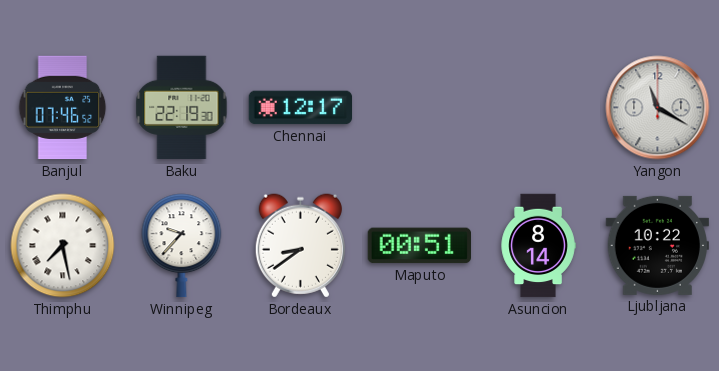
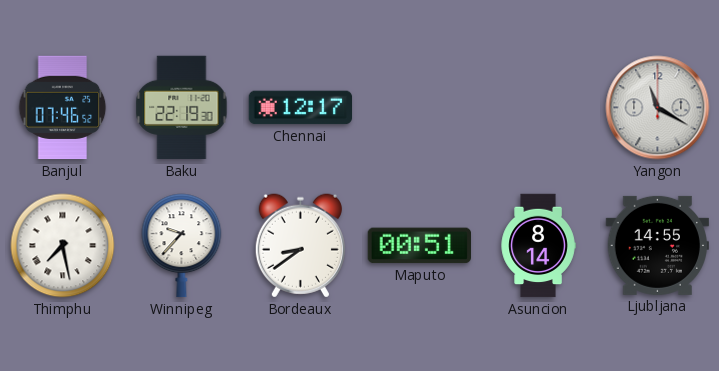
Ljubljana: 10:22 -> 14:55
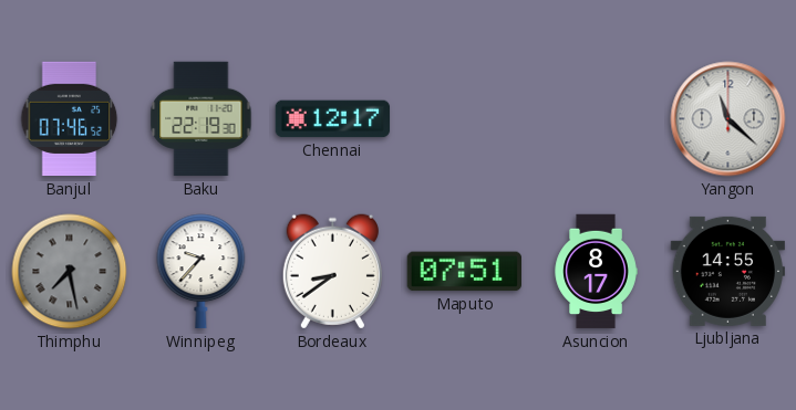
Yangon: 11:20 -> 11:22
Thimphu dial: white -> grey
Maputo: 00:51 -> 07:51
Asuncion: 8:14 -> 8:17
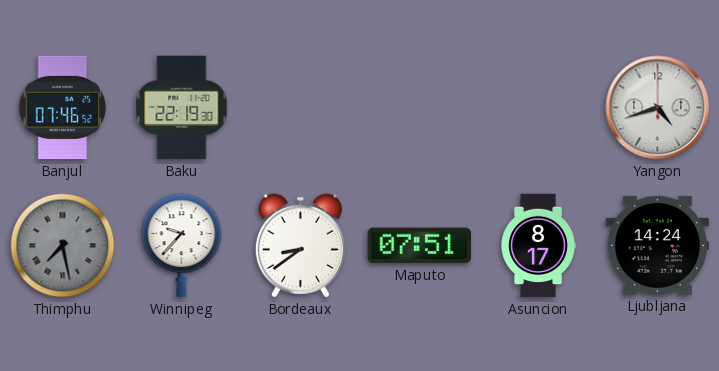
Chennai: 12:17 -> none
Yangon: 11:22 -> 4:42
Ljubljana: 14:55 -> 14:24
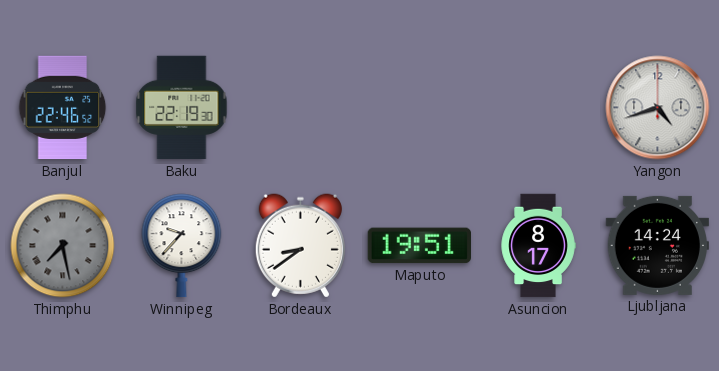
Banjul: 07:46 -> 22:46
Maputo: 07:51 -> 19:51
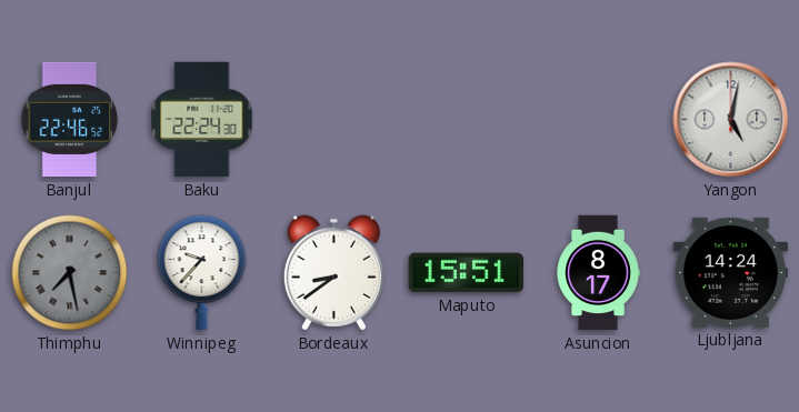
Baku: 22:19 -> 22:24
Yangon: 4:42 -> 5:02
Maputo: 19:51 -> 15:51
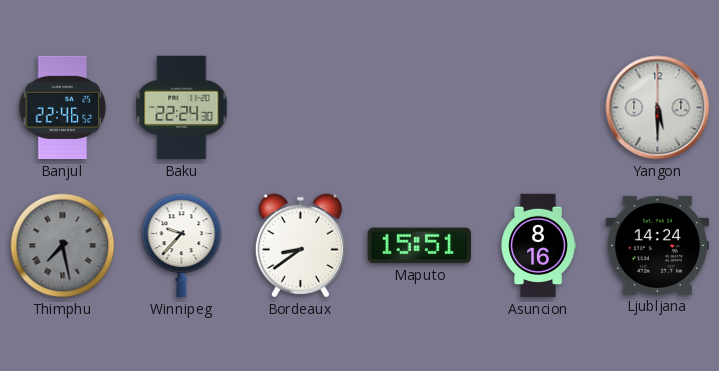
Yangon: 5:02 -> 5:30
Asuncion: 8:17 -> 8:16
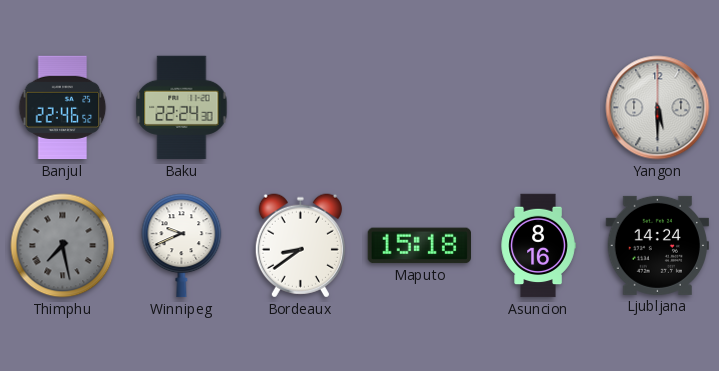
Winnipeg: 9:37 -> 9:41
Maputo: 15:51 -> 15:18
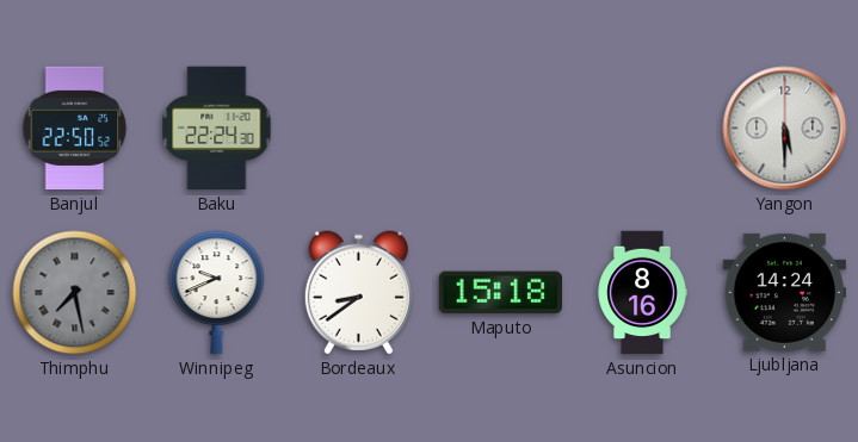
Banjul: 22:46 -> 22:50
